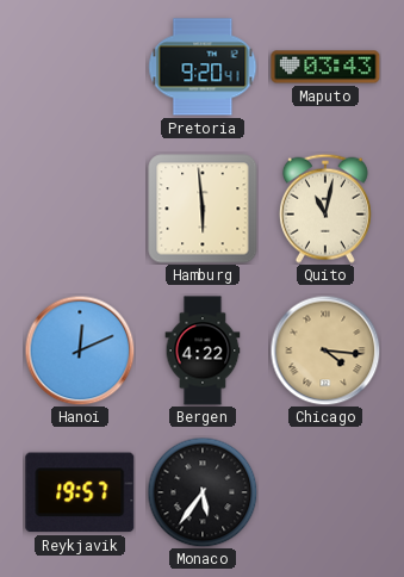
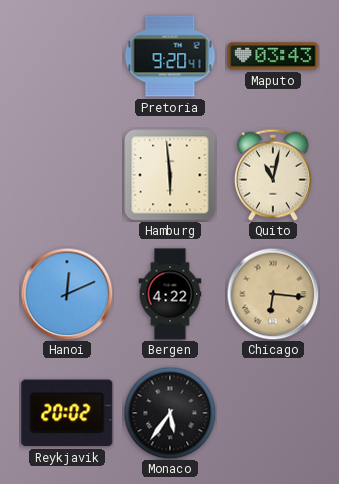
Chicago: 4:16 -> 6:16
Reykjavik: 19:57 -> 20:02
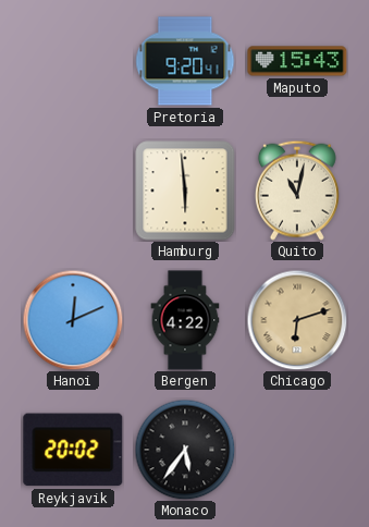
Maputo: 03:43 -> 15:43
Chicago: 6:16 -> 6:12
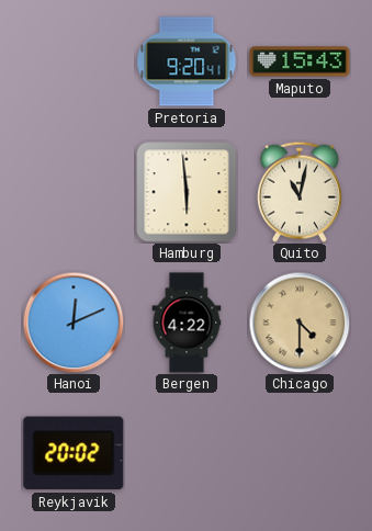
Chicago: 6:12 -> 4:30
Monaco: 5:36 -> none
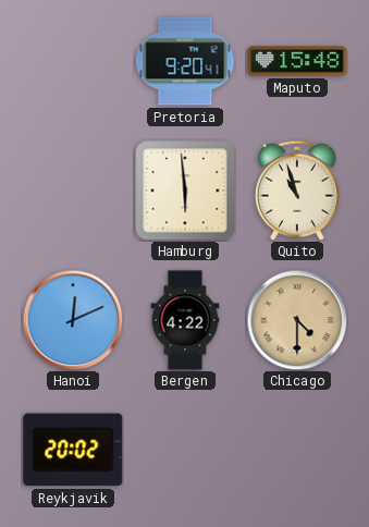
Maputo: 15:43 -> 15:48
Quito: 11:02 -> 10:57
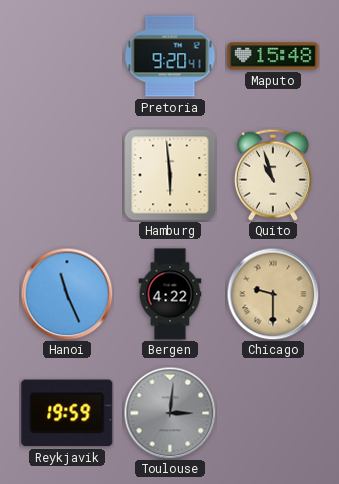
Hanoi: 12:11 -> 11:26
Chicago: 4:30 -> 9:30
Reykjavik: 20:02 -> 19:59
Toulouse: none -> 3:01
